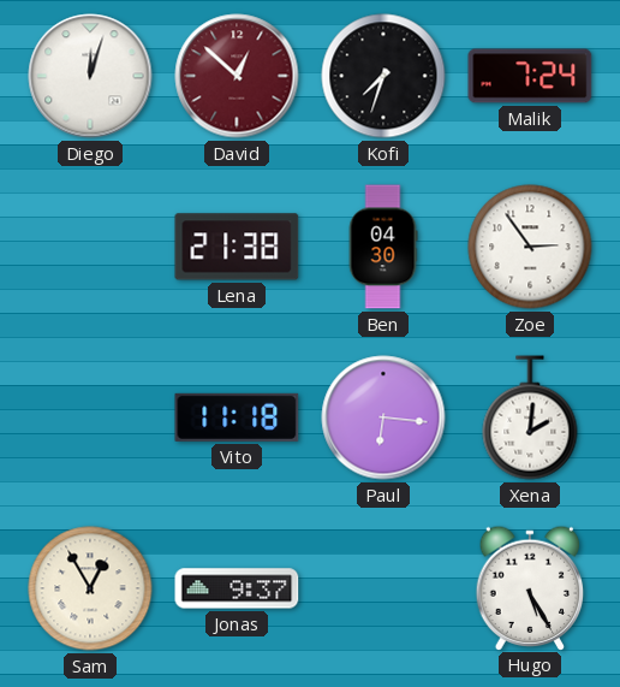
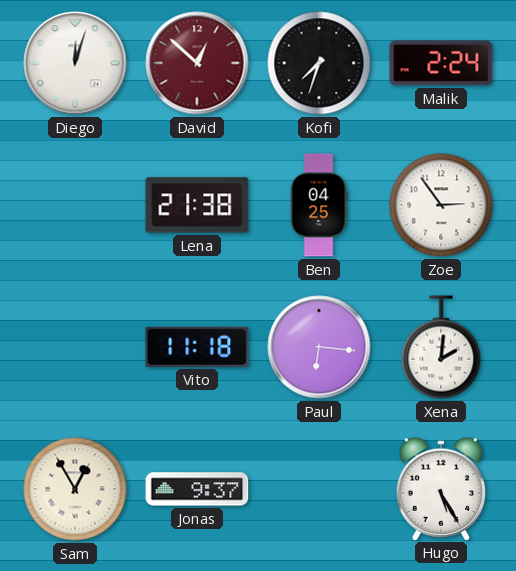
Malik: 7:24 -> 2:24
Ben: 04:30 -> 04:25
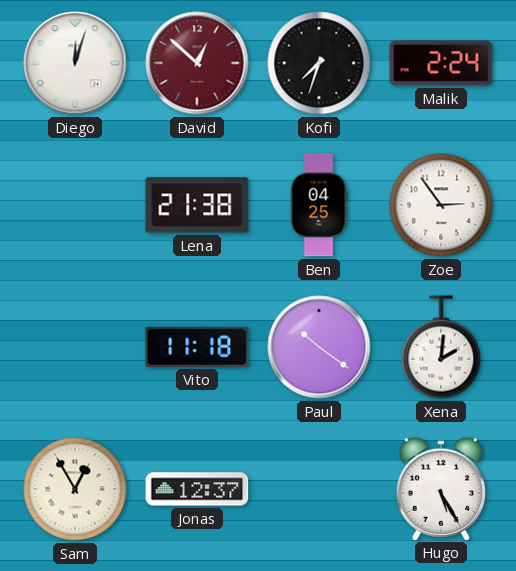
Paul: 6:16 -> 10:21
Jonas: 9:37 -> 12:37
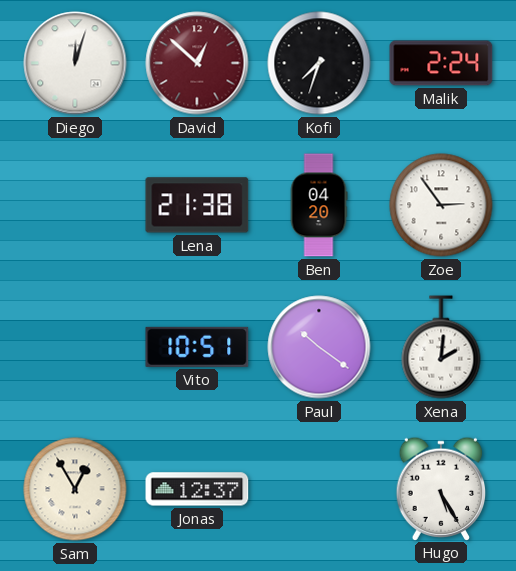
Ben: 04:25 -> 04:20
Vito: 11:18 -> 10:51
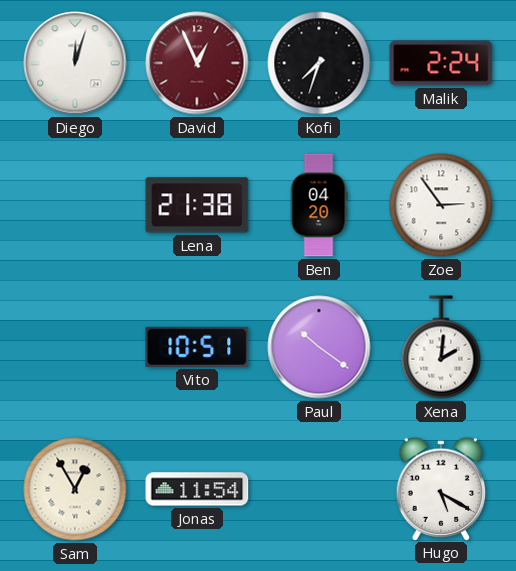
David: 12:52 -> 12:56
Jonas: 12:37 -> 11:54
Hugo: 5:25 -> 5:20
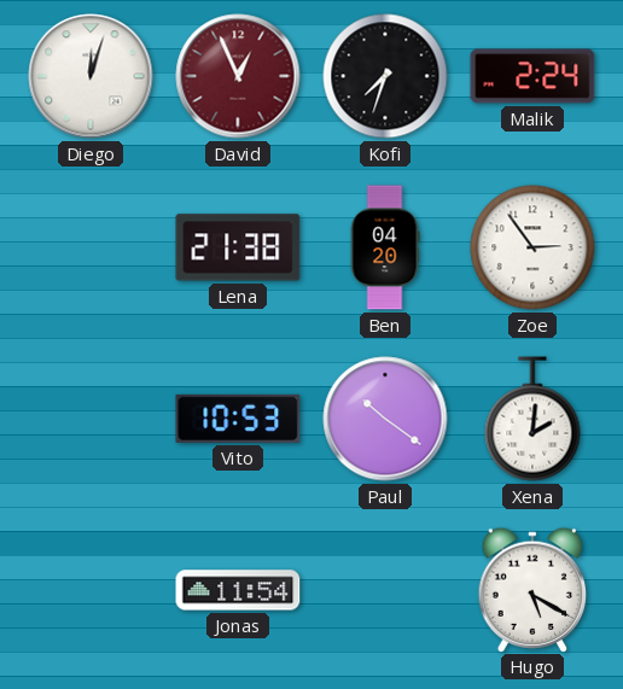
Vito: 10:51 -> 10:53
Sam: 12:55 -> none
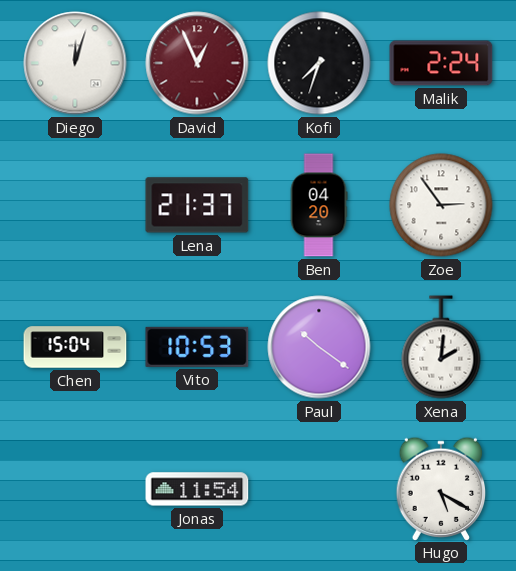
Lena: 21:38 -> 21:37
Chen: none -> 15:04
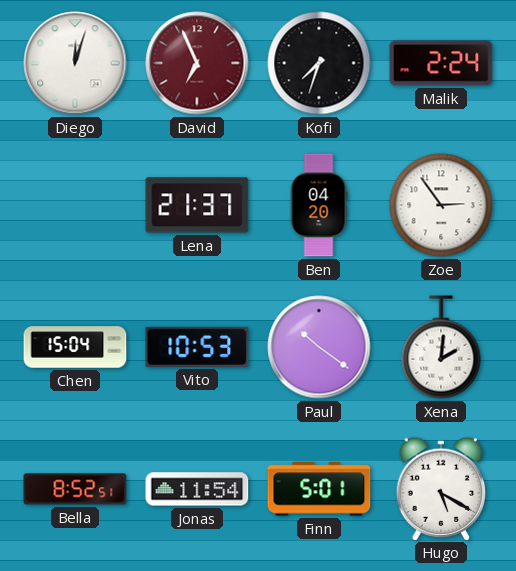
David: 12:56 -> 6:56
Bella: none -> 8:52
Finn: none -> 5:01
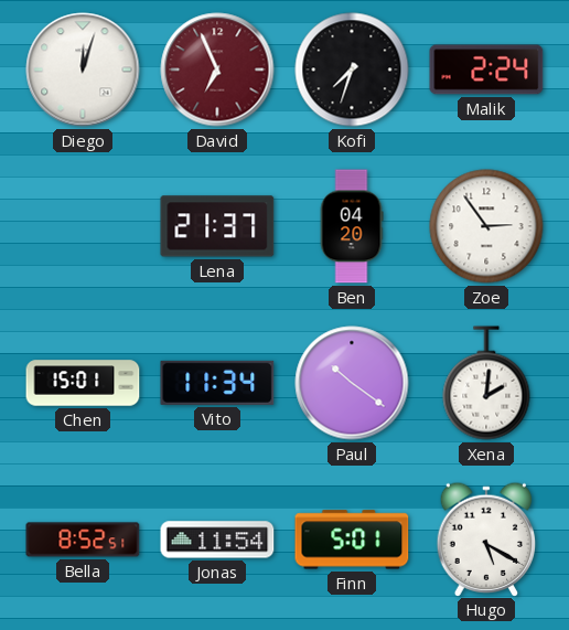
Chen: 15:04 -> 15:01
Vito: 10:53 -> 11:34
